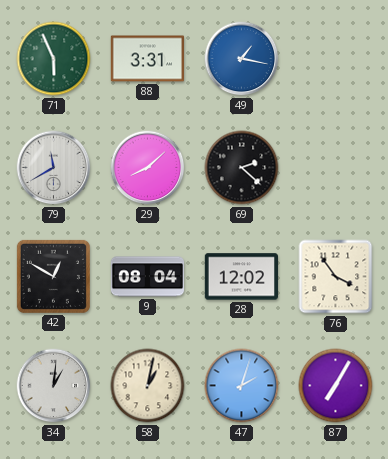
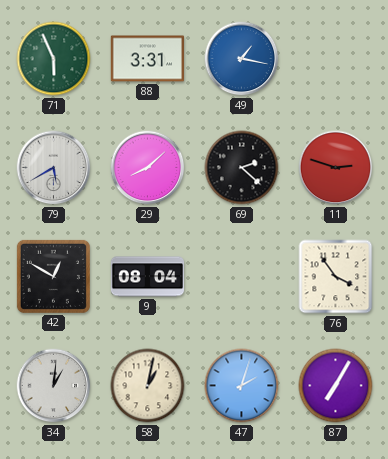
79: 11:40 -> 5:40
11: none -> 2:48
28: 12:02 -> none
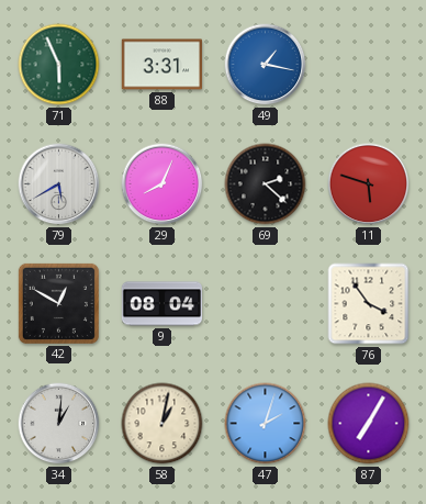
29: 8:08 -> 8:04
11: 2:48 -> 5:48
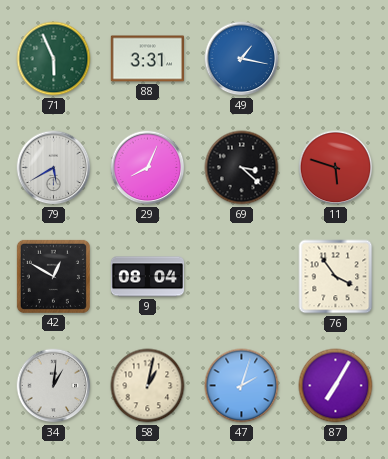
69: 2:22 -> 3:22
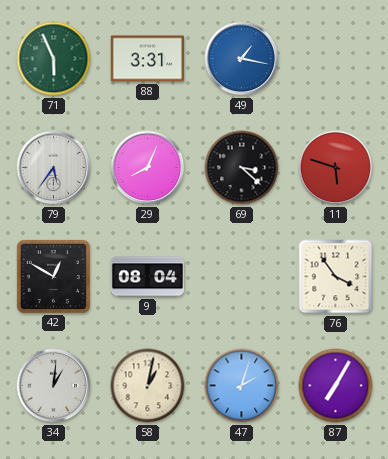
79: 5:40 -> 5:36
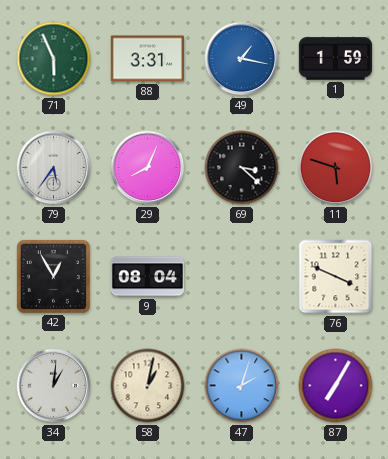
1: none -> 1:59
42: 12:50 -> 12:55
76: 3:54 -> 3:49
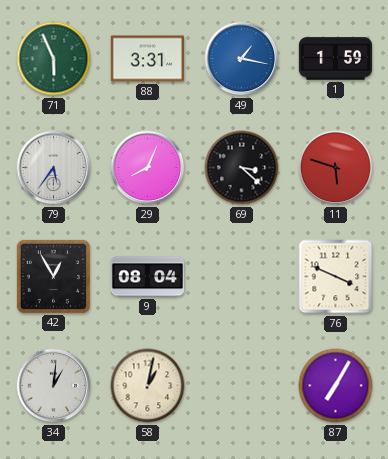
47: 2:03 -> none
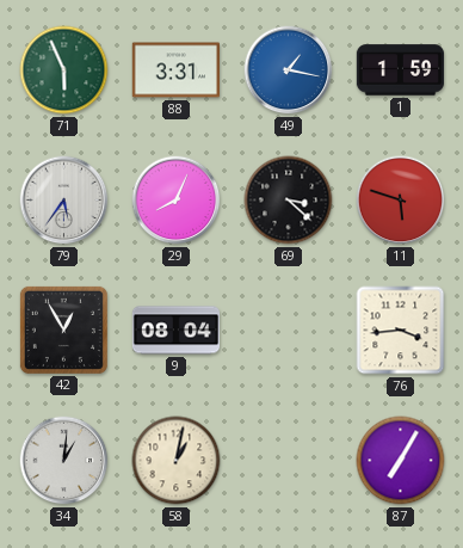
76: 3:49 -> 3:44
